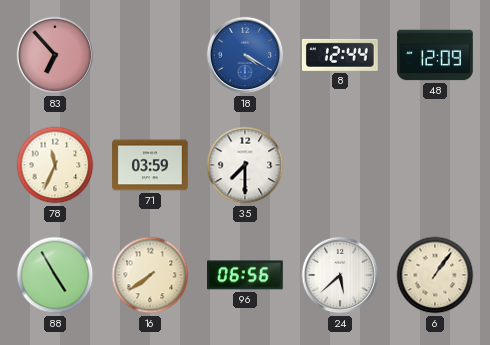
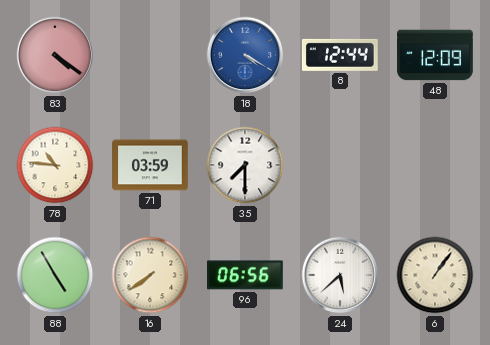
83: 6:53 -> 4:21
78: 11:34 -> 10:46
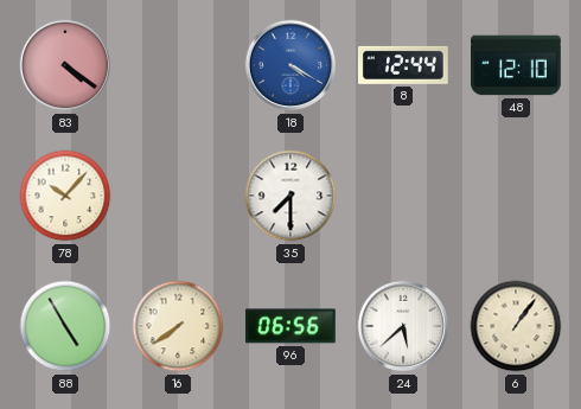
48: 12:09 -> 12:10
78: 10:46 -> 10:07
71: 03:59 -> none
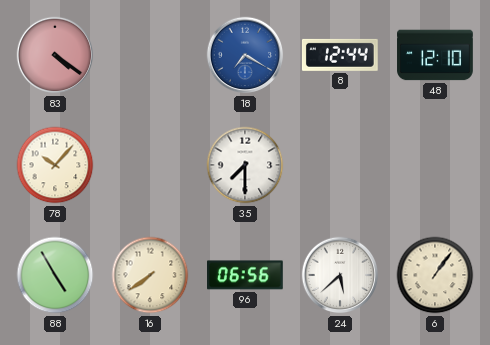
18: 4:20 -> 7:20
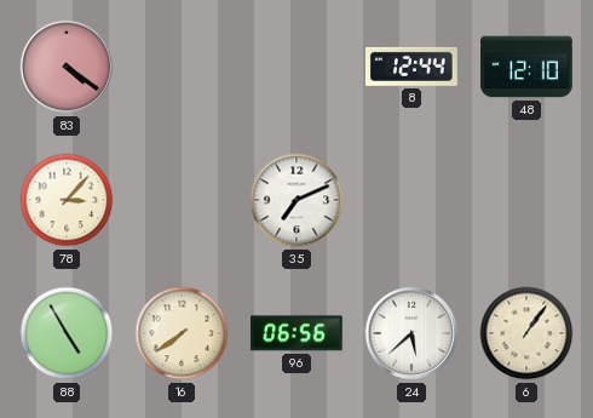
18: 7:20 -> none
78: 10:07 -> 3:07
35: 7:30 -> 7:11
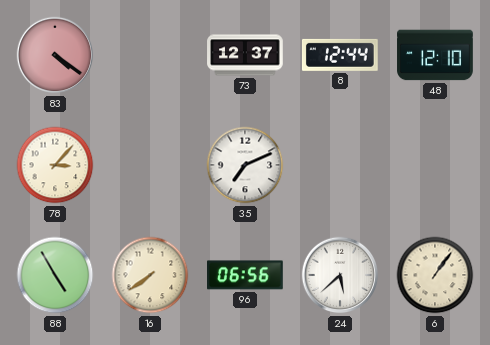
73: none -> 12:37
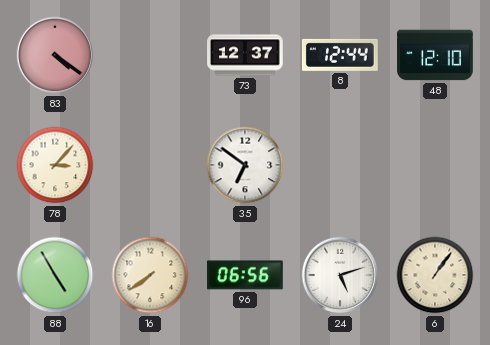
35: 7:11 -> 6:51
24: 5:38 -> 5:12
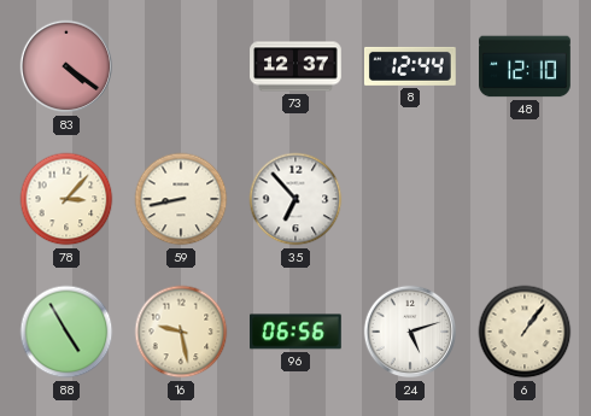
59: none -> 8:43
35: 6:51 -> 6:53
16: 7:39 -> 9:28
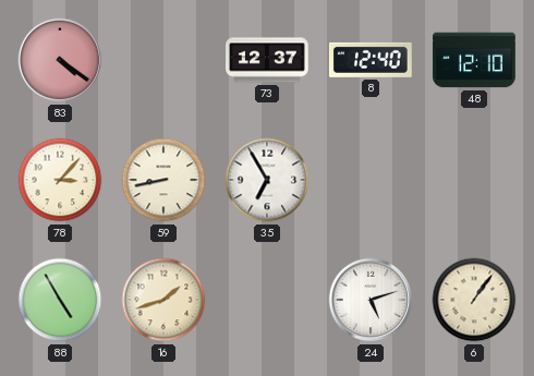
8: 12:44 -> 12:40
35: 6:53 -> 6:55
16: 9:28 -> 1:42
96: 06:56 -> none
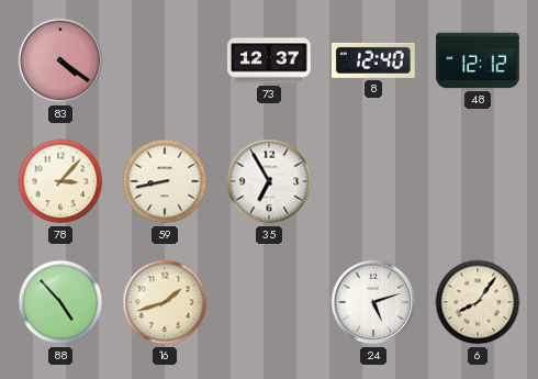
48: 12:10 -> 12:12
88: 4:55 -> 4:53
6: 1:06 -> 8:06
